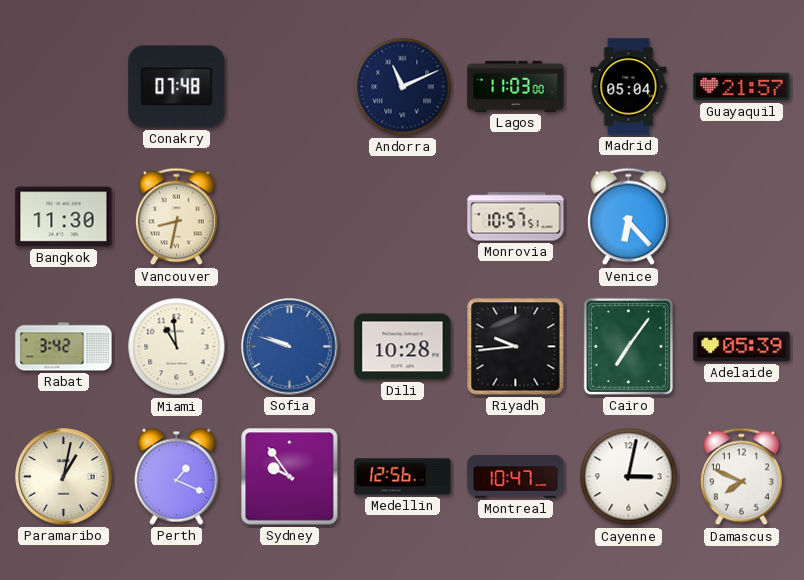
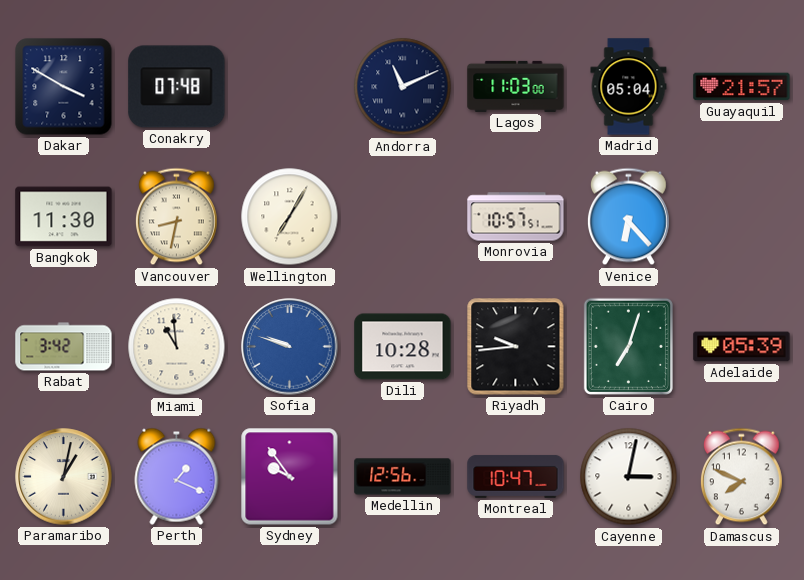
Dakar: none -> 3:50
Wellington: none -> 7:05
Cairo: 7:06 -> 7:03
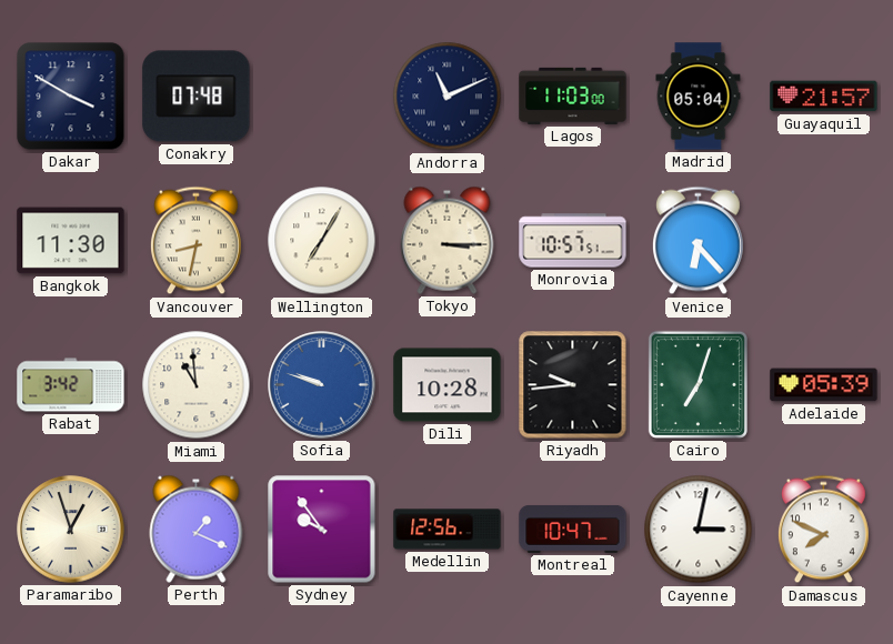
Tokyo: none -> 3:15
Paramaribo: 1:02 -> 12:57
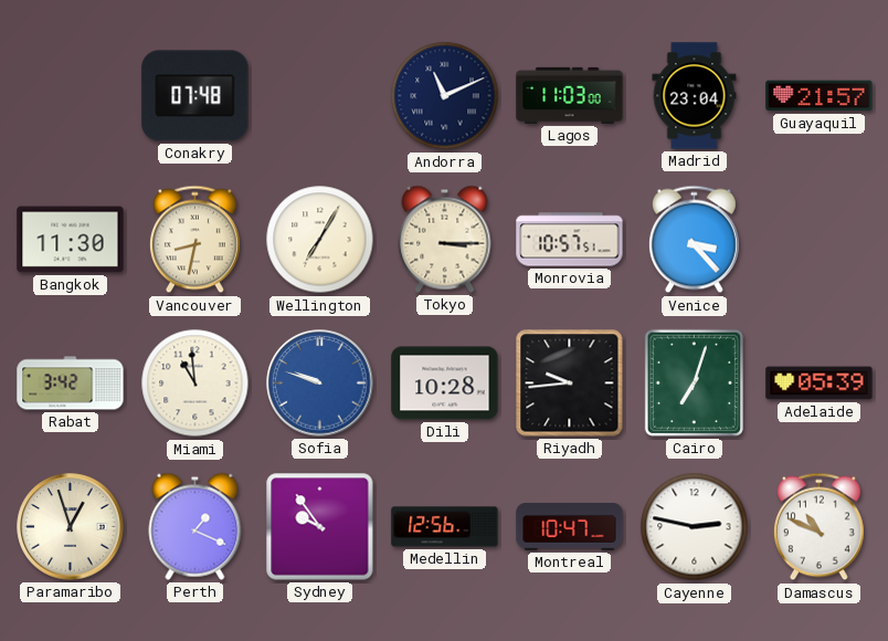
Dakar: 3:50 -> none
Madrid: 05:04 -> 23:04
Venice: 6:23 -> 3:23
Cayenne: 3:02 -> 2:47
Damascus: 7:49 -> 10:49
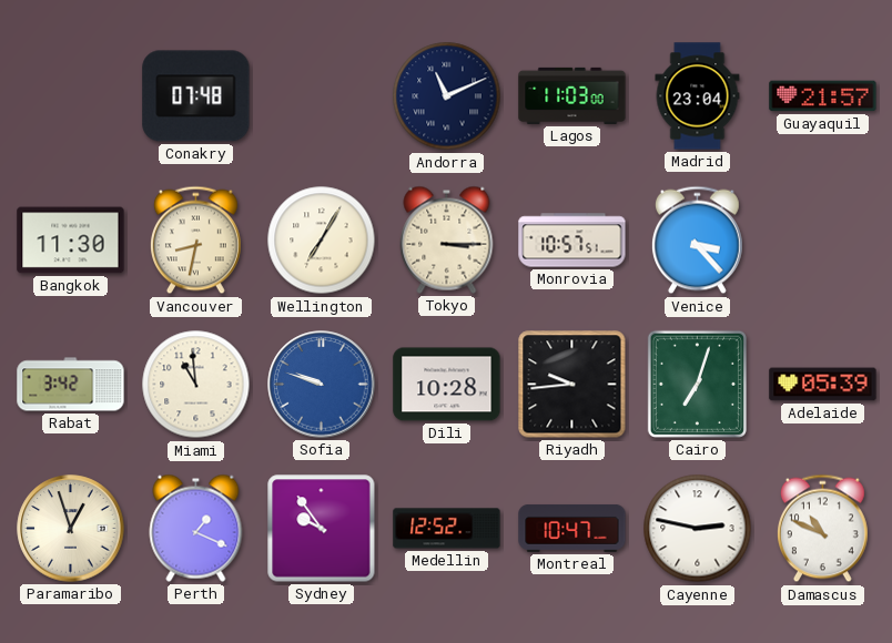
Medellin: 12:56 -> 12:52
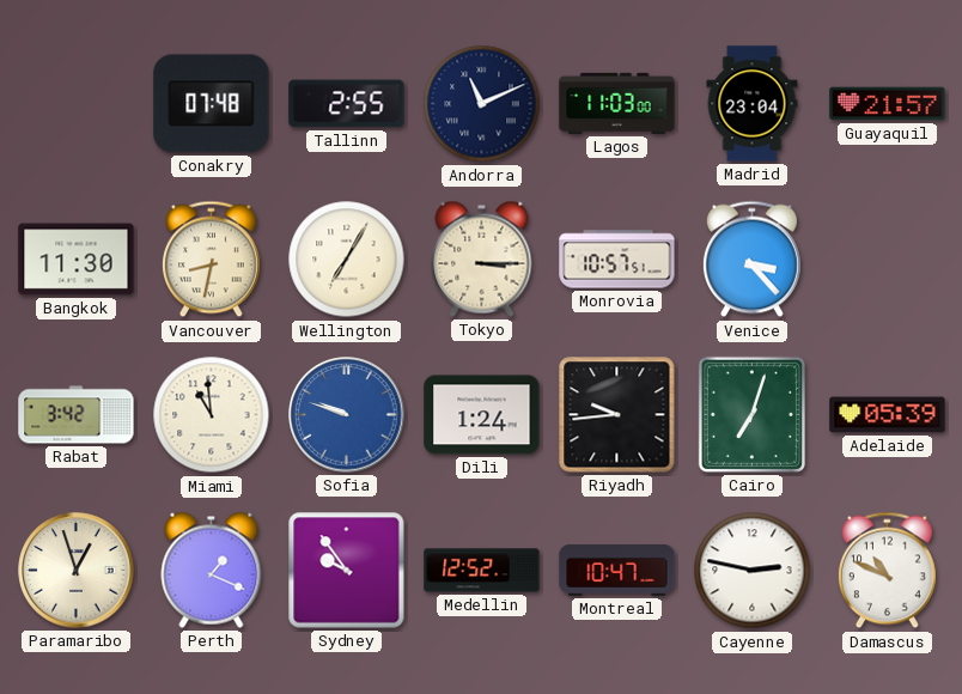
Tallinn: none -> 2:55
Dili: 10:28 -> 1:24
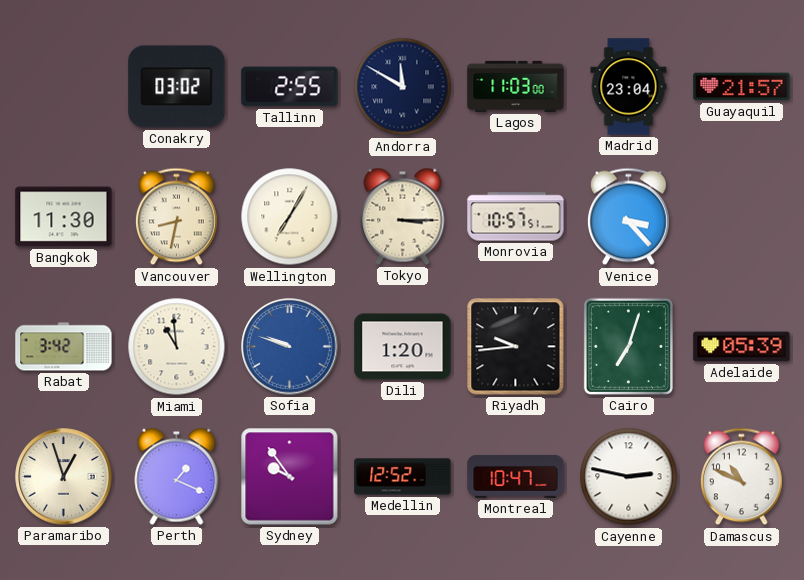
Conakry: 07:48 -> 03:02
Andorra: 11:11 -> 11:50
Dili: 1:24 -> 1:20
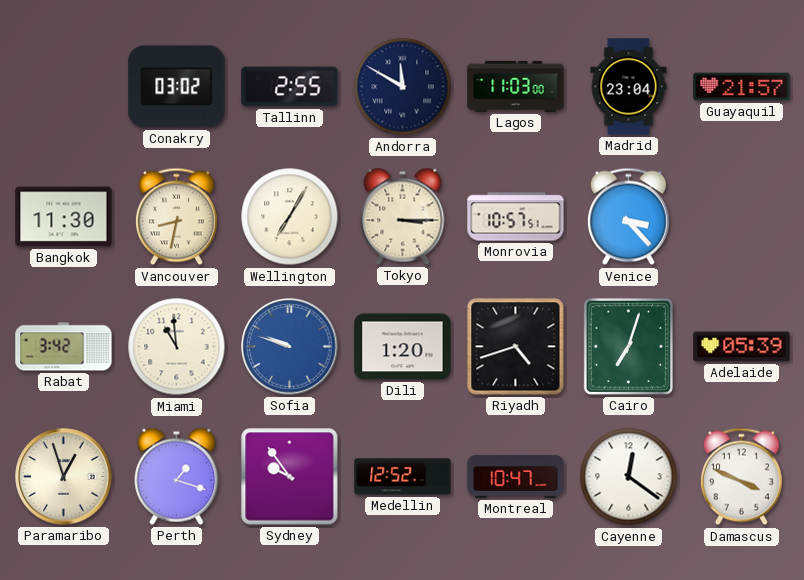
Riyadh: 9:44 -> 4:42
Perth: 1:19 -> 1:18
Cayenne: 2:47 -> 12:21
Damascus: 10:49 -> 3:49
